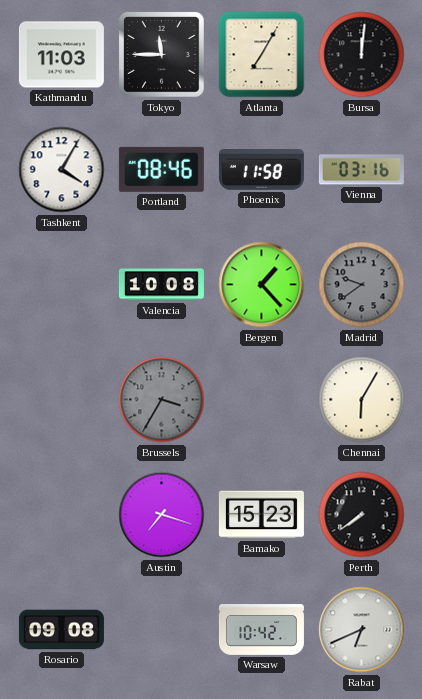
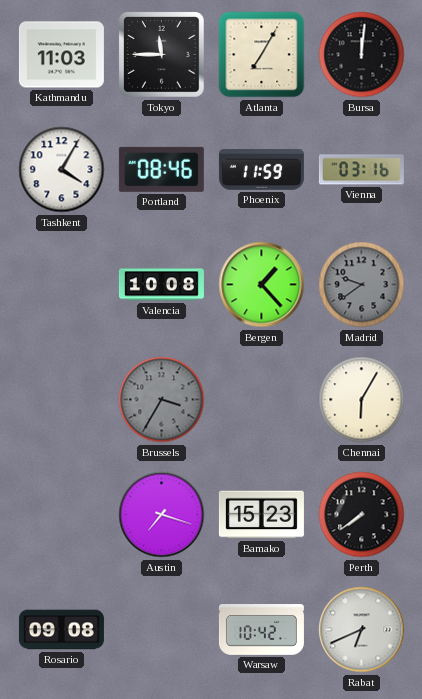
Phoenix: 11:58 -> 11:59
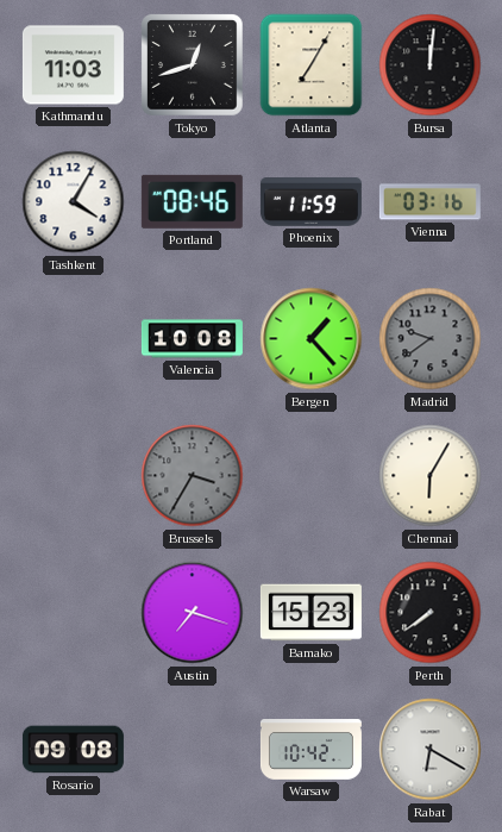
Tokyo: 11:45 -> 12:42
Rabat: 6:41 -> 6:20
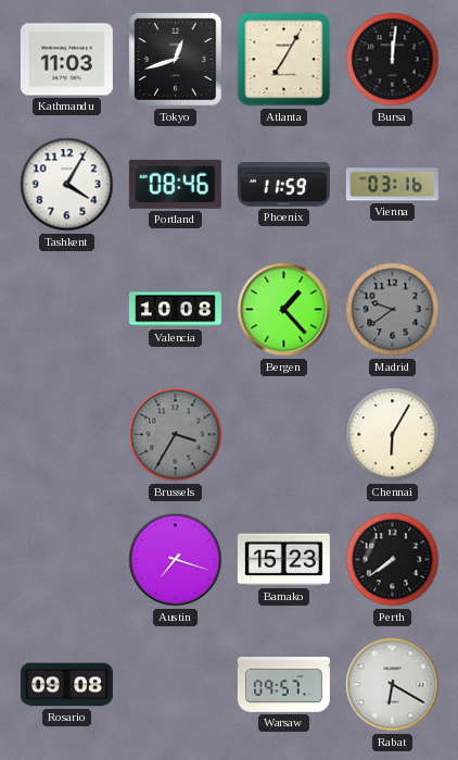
Warsaw: 10:42 -> 09:57
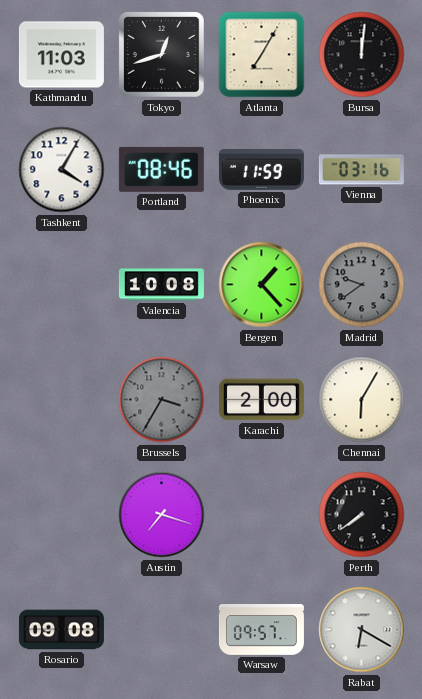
Karachi: none -> 2:00
Bamako: 15:23 -> none
